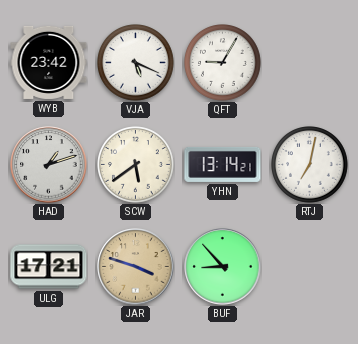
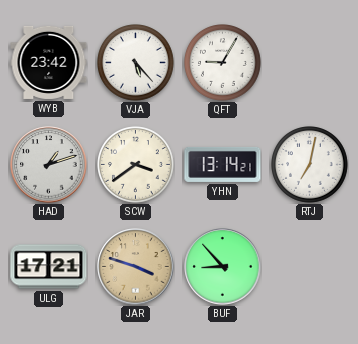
VJA: 5:19 -> 5:23
SCW: 5:39 -> 3:39
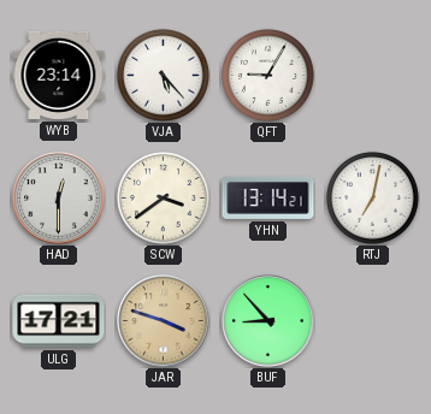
WYB: 23:42 -> 23:14
HAD: 1:12 -> 12:30
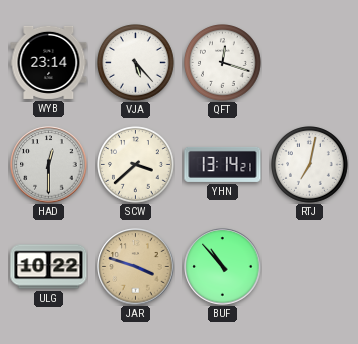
QFT: 9:05 -> 12:18
SCW: 3:39 -> 3:38
ULG: 17:21 -> 10:22
BUF: 8:53 -> 10:53
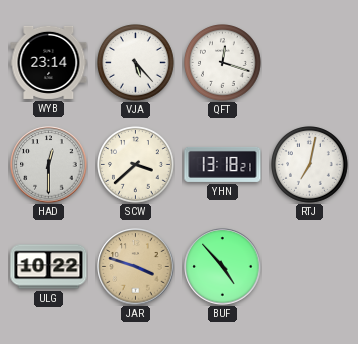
YHN: 13:14 -> 13:18
BUF: 10:53 -> 4:53
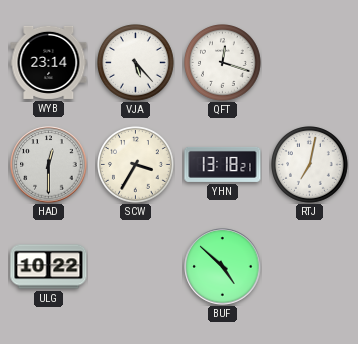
SCW: 3:38 -> 3:35
JAR: 3:48 -> none
BUF: 4:53 -> 4:52
